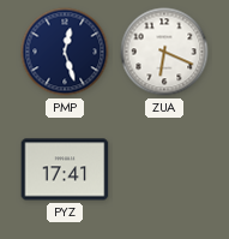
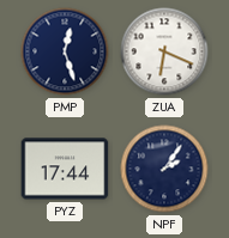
PYZ: 17:41 -> 17:44
NPF: none -> 2:06
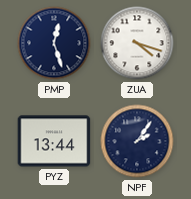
ZUA: 6:19 -> 4:18
PYZ: 17:44 -> 13:44
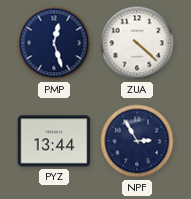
ZUA: 4:18 -> 4:22
NPF: 2:06 -> 2:55
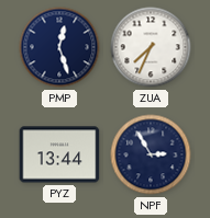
ZUA: 4:22 -> 7:34
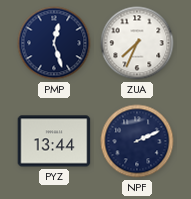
NPF: 2:55 -> 2:11
